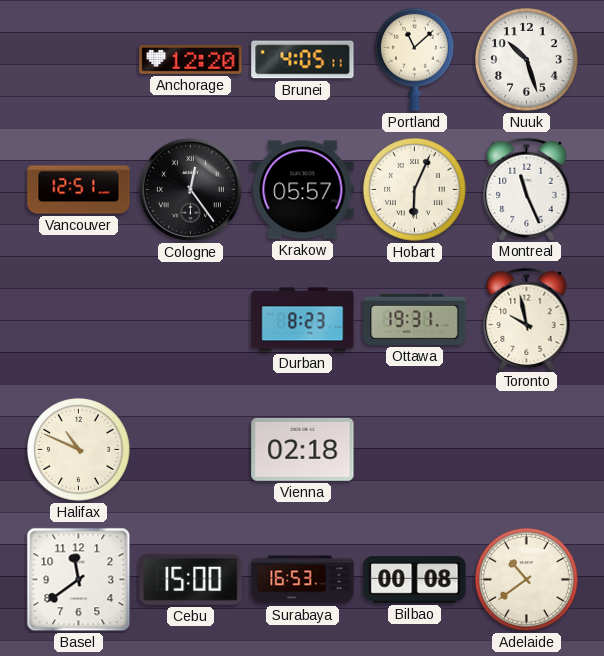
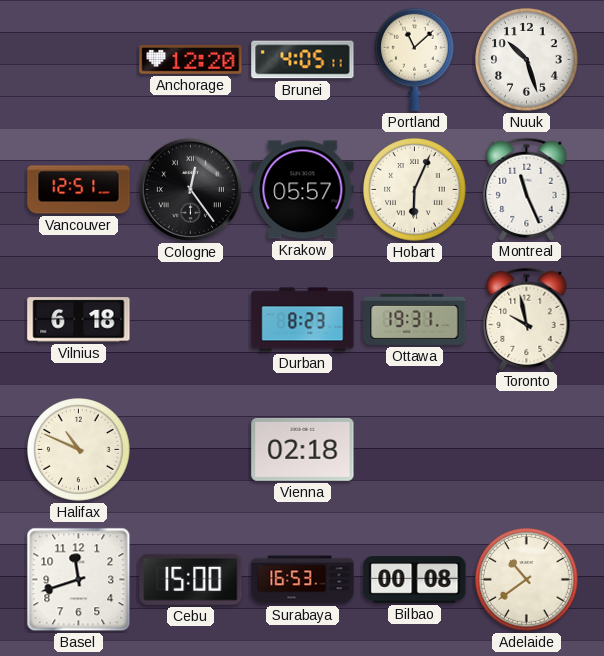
Vilnius: none -> 6:18
Basel: 11:39 -> 11:42
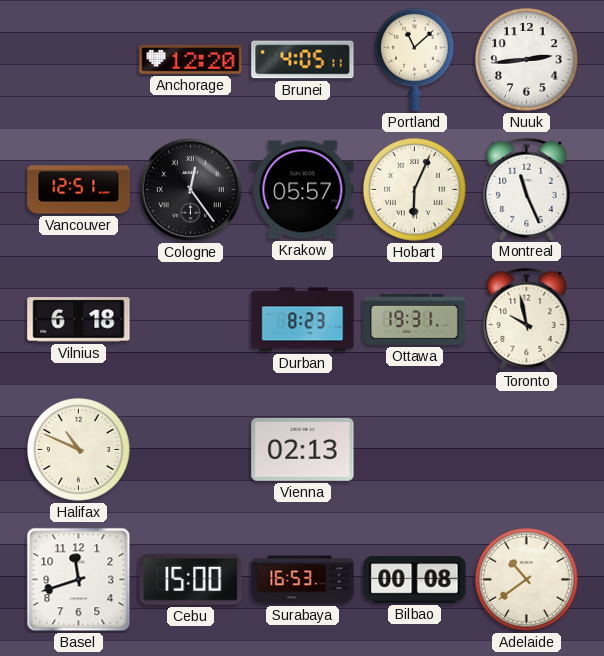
Nuuk: 10:27 -> 2:44
Vienna: 02:18 -> 02:13
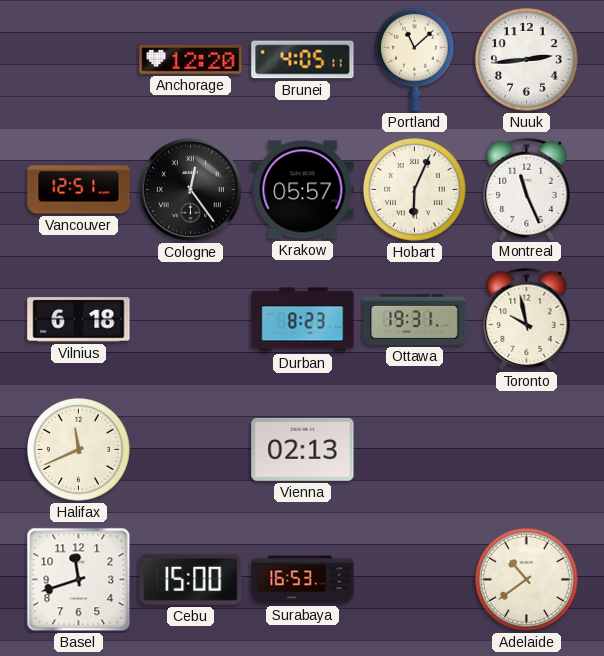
Halifax: 10:49 -> 11:41
Bilbao: 00:08 -> none
